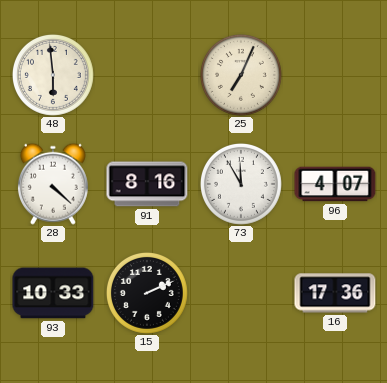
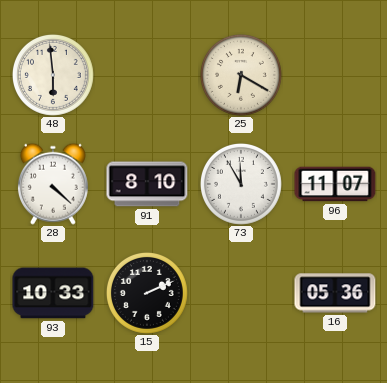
25: 7:04 -> 6:20
91: 8:16 -> 8:10
96: 4:07 -> 11:07
16: 17:36 -> 05:36
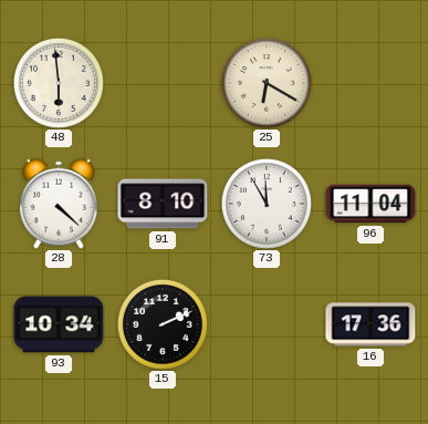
96: 11:07 -> 11:04
93: 10:33 -> 10:34
16: 05:36 -> 17:36
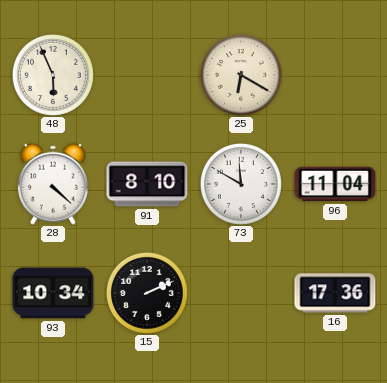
48: 5:59 -> 5:56
73: 11:55 -> 11:50
